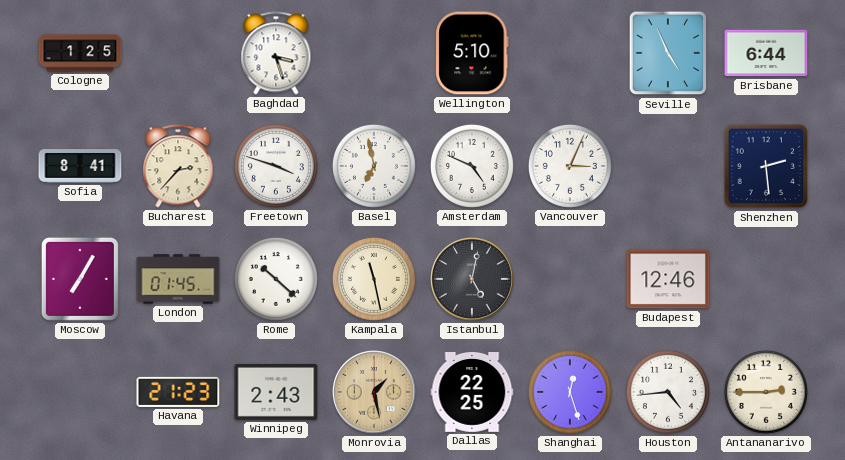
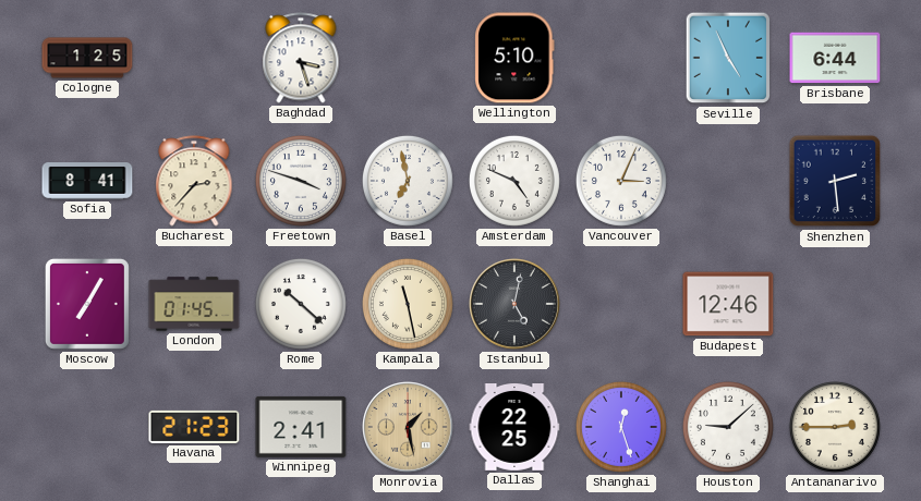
Winnipeg: 2:43 -> 2:41
Houston: 4:44 -> 9:08
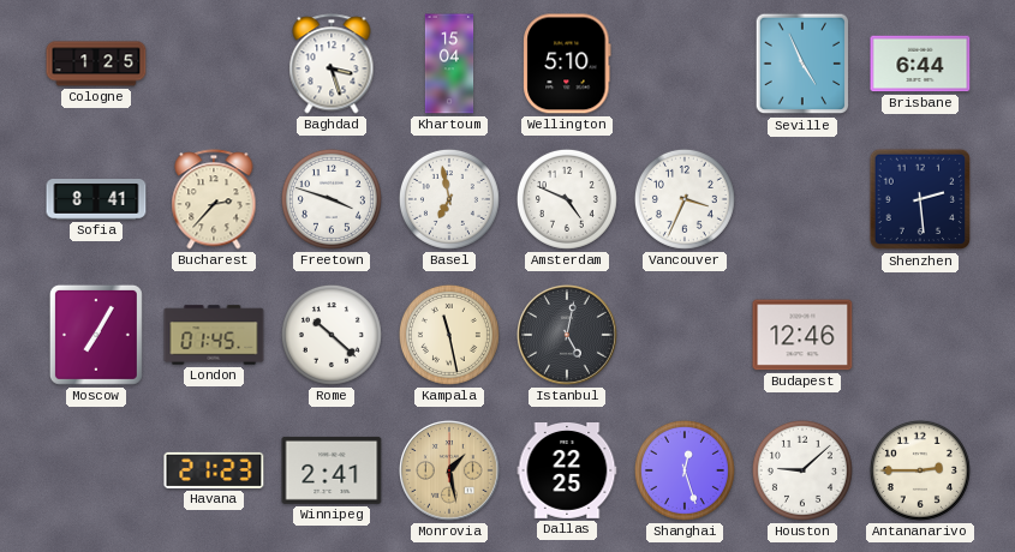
Khartoum: none -> 15:04
Vancouver: 3:04 -> 3:34
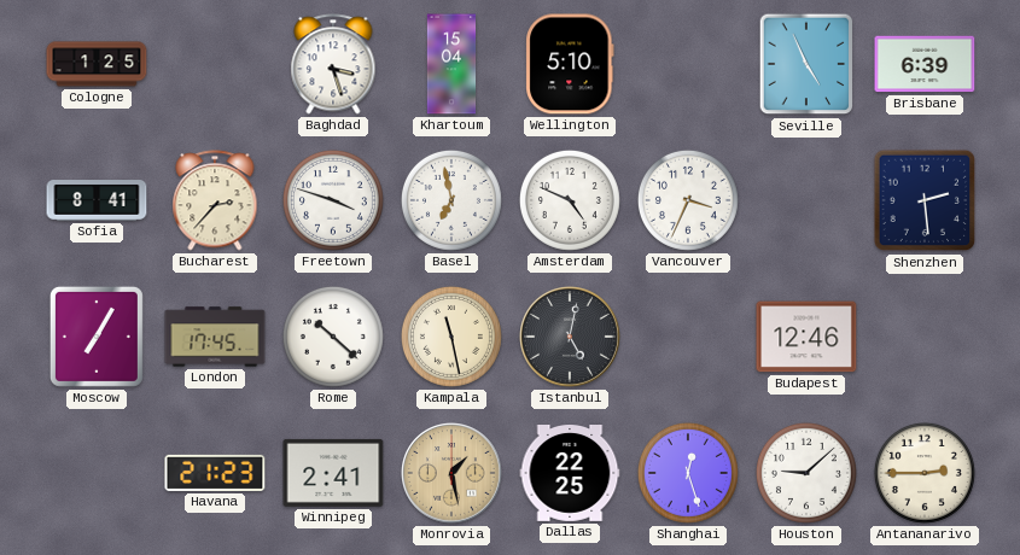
Brisbane: 6:44 -> 6:39
London: 01:45 -> 17:45
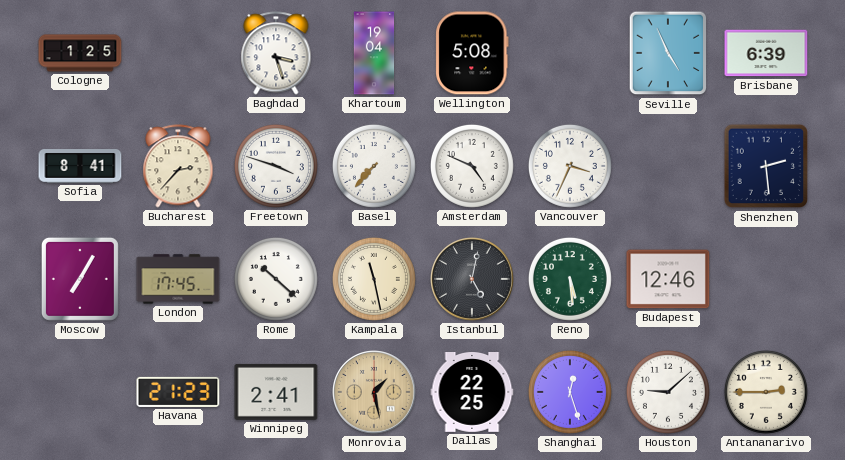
Khartoum: 15:04 -> 19:04
Wellington: 5:10 -> 5:08
Basel: 6:58 -> 7:37
Reno: none -> 5:29
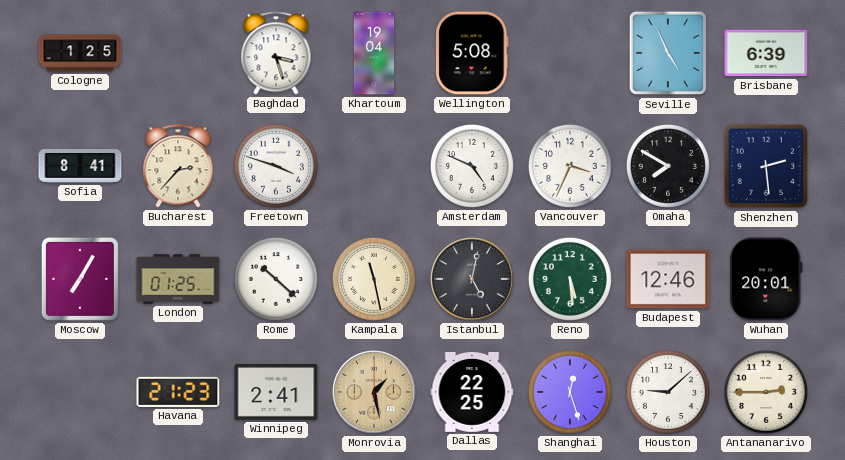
Basel: 7:37 -> none
Omaha: none -> 7:50
London: 17:45 -> 01:25
Wuhan: none -> 20:01
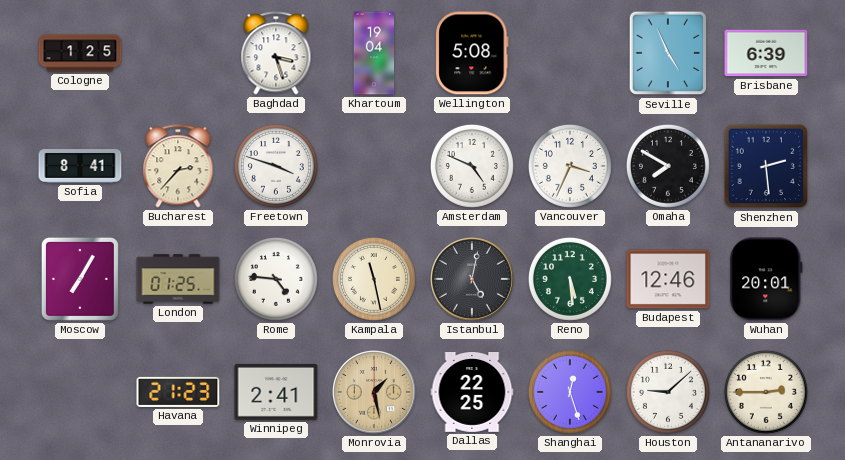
Rome: 10:22 -> 4:46
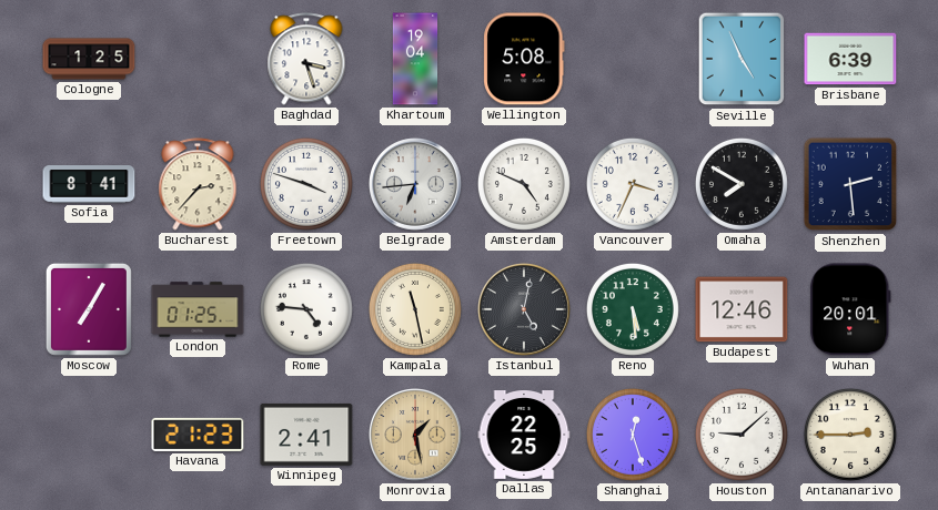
Belgrade: none -> 6:44
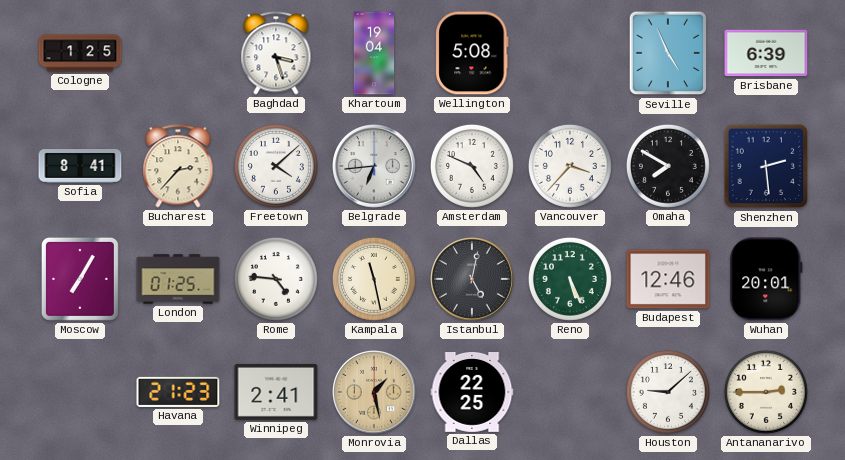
Freetown: 3:48 -> 4:08
Vancouver: 3:34 -> 3:37
Reno: 5:29 -> 5:26
Shanghai: 12:27 -> none
